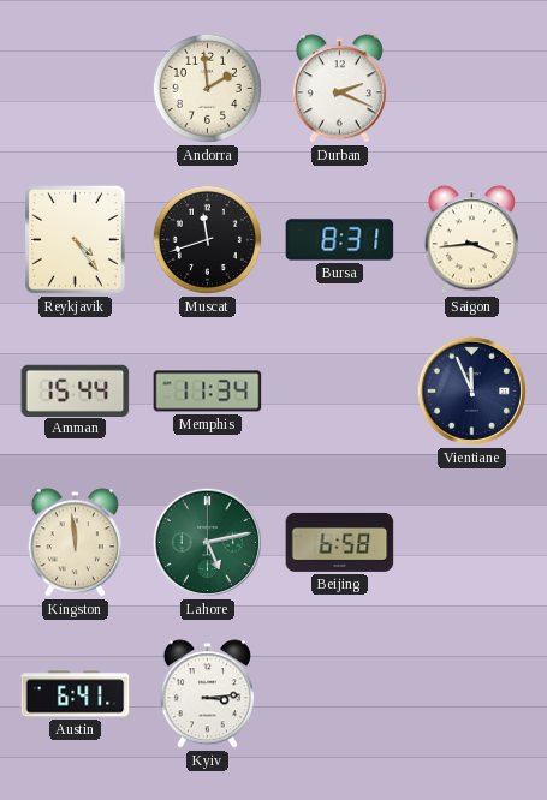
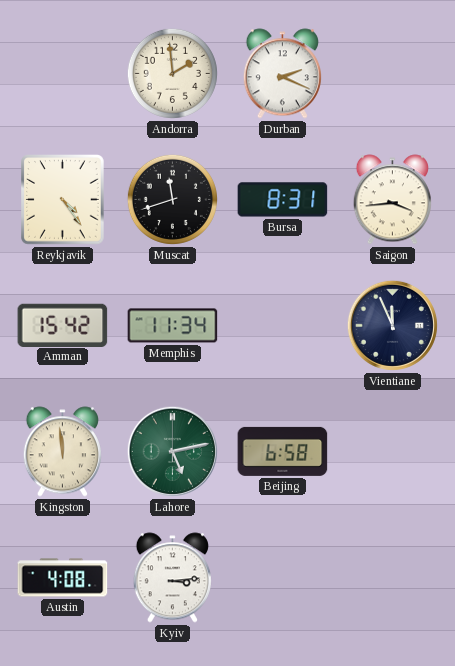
Amman: 15:44 -> 15:42
Austin: 6:41 -> 4:08
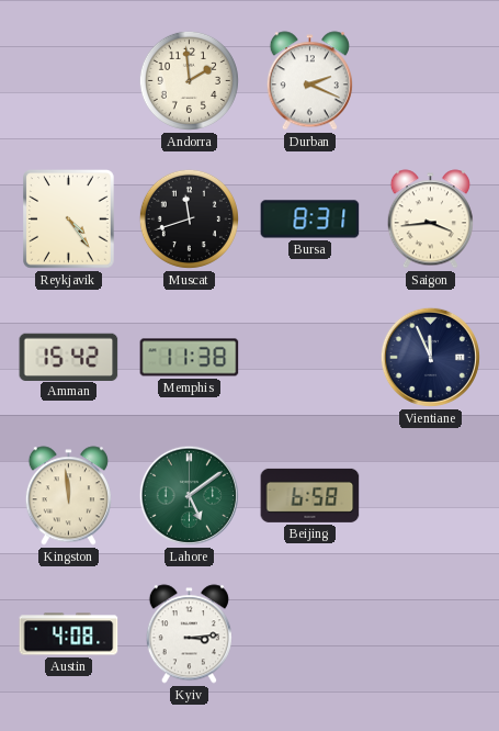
Memphis: 11:34 -> 11:38
Lahore: 5:13 -> 5:09
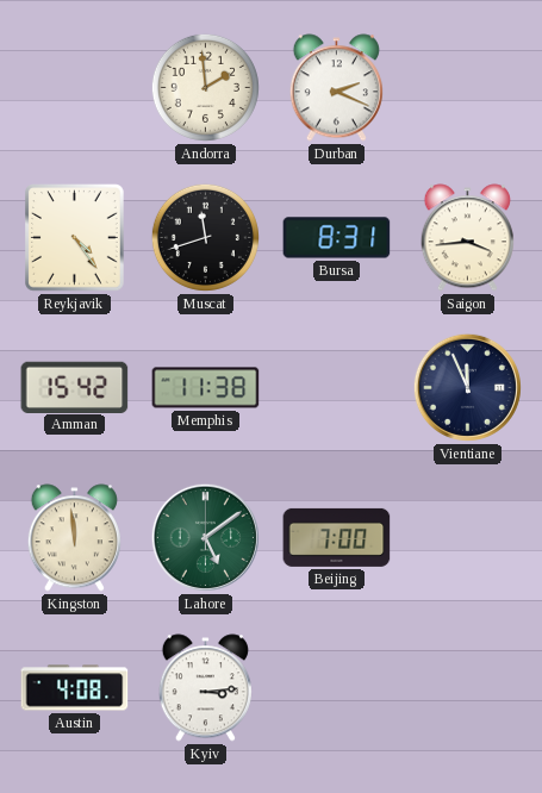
Beijing: 6:58 -> 7:00
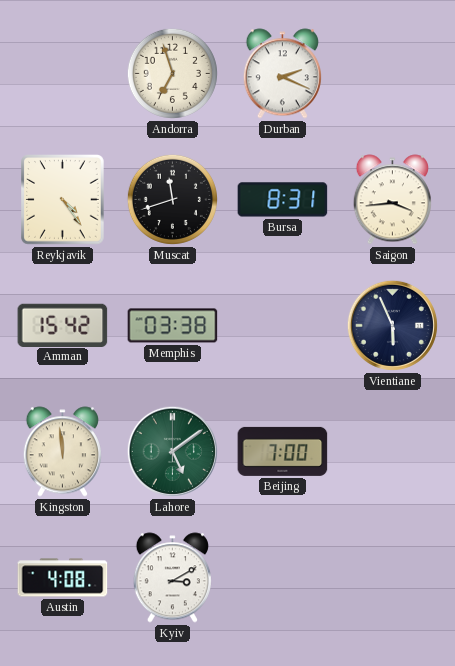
Andorra: 1:59 -> 6:57
Memphis: 11:38 -> 03:38
Vientiane: 11:56 -> 5:56
Kyiv: 3:14 -> 3:10
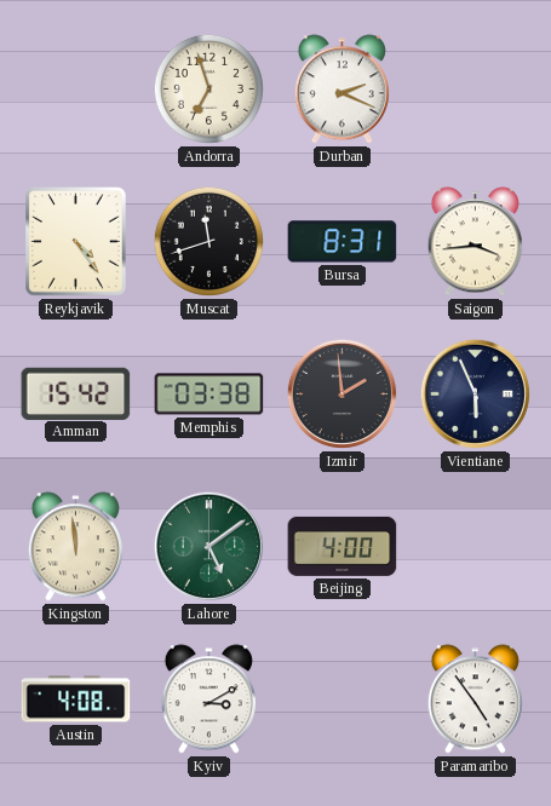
Izmir: none -> 1:59
Beijing: 7:00 -> 4:00
Paramaribo: none -> 4:54
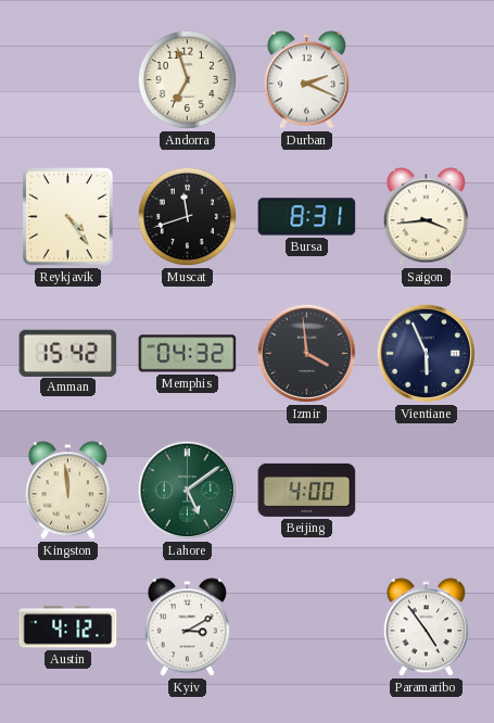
Memphis: 03:38 -> 04:32
Izmir: 1:59 -> 3:59
Austin: 4:08 -> 4:12
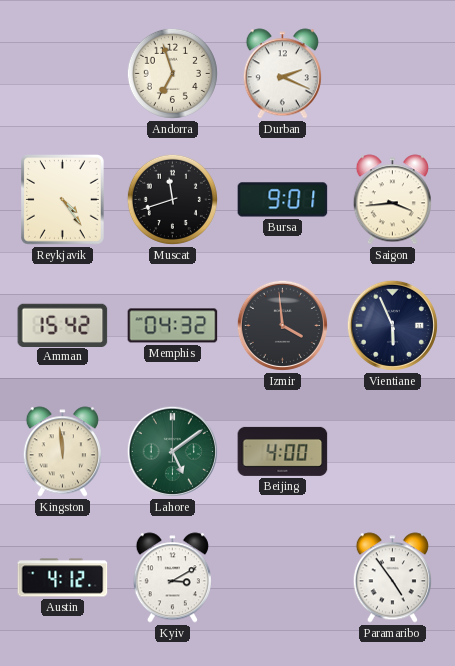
Bursa: 8:31 -> 9:01
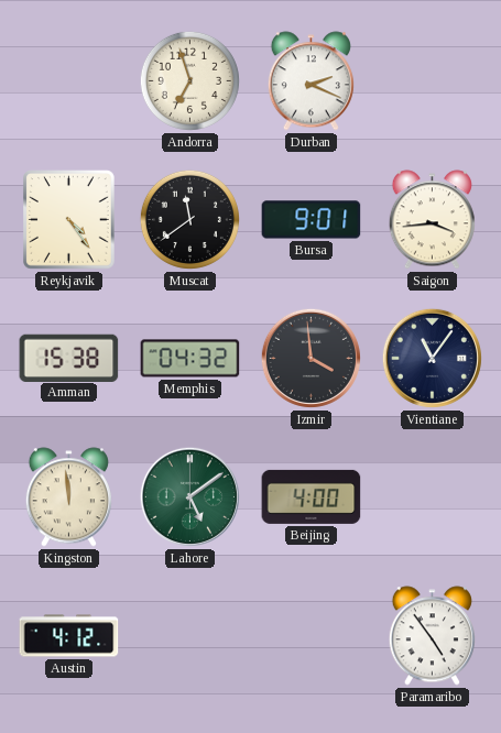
Muscat: 11:42 -> 11:39
Amman: 15:42 -> 15:38
Vientiane: 5:56 -> 11:06
Kyiv: 3:10 -> none
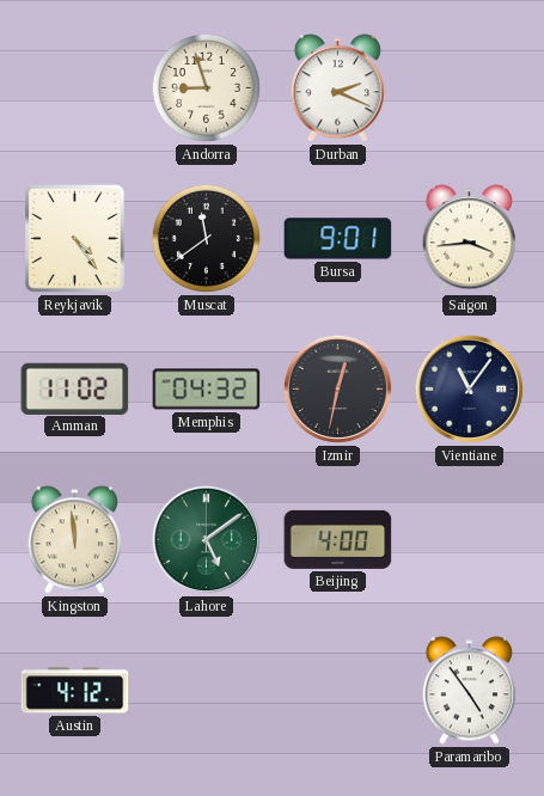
Andorra: 6:57 -> 8:57
Amman: 15:38 -> 11:02
Izmir: 3:59 -> 12:32
